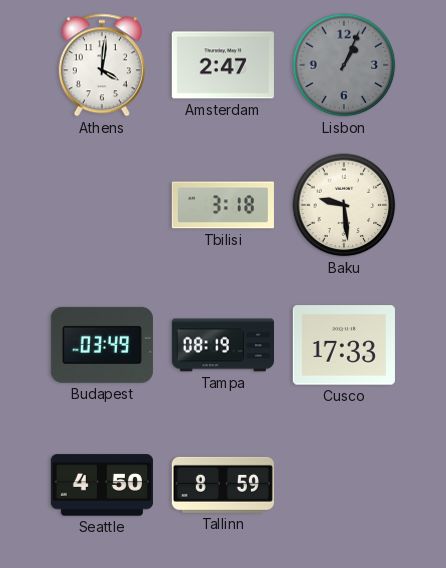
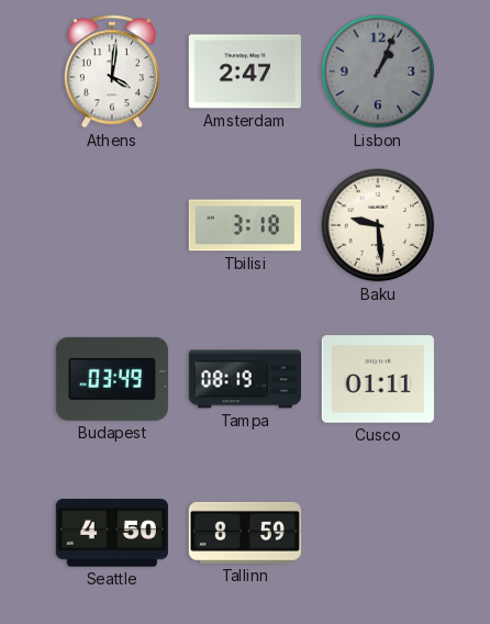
Cusco: 17:33 -> 01:11
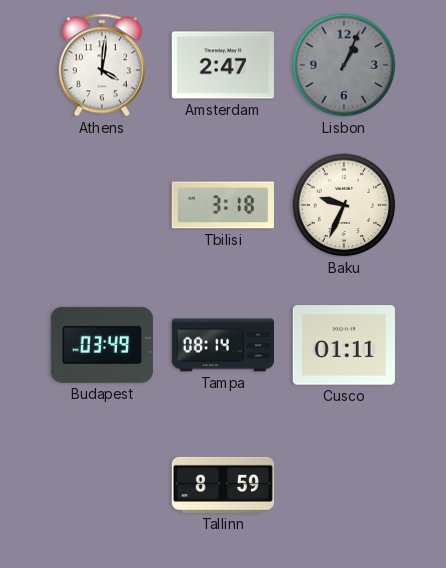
Baku: 9:29 -> 9:34
Tampa: 08:19 -> 08:14
Seattle: 4:50 -> none
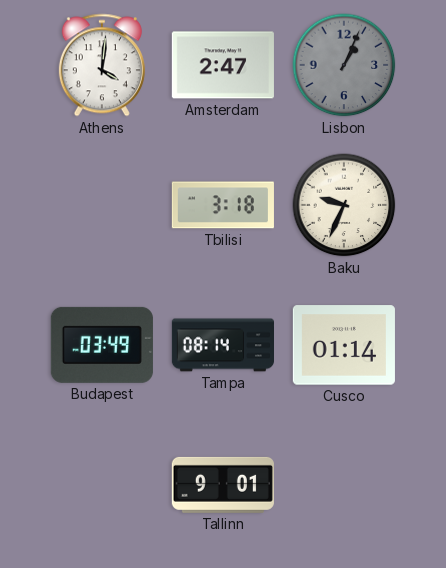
Cusco: 01:11 -> 01:14
Tallinn: 8:59 -> 9:01
